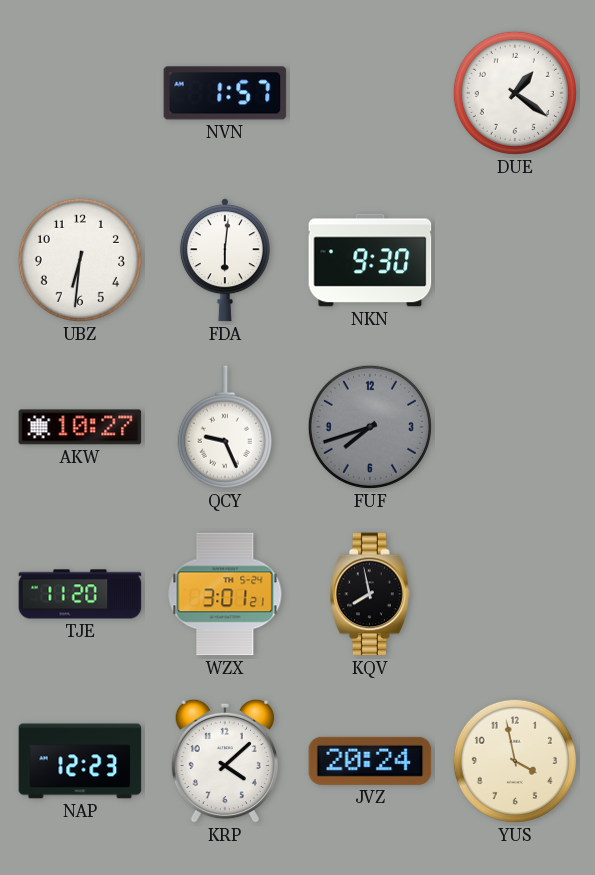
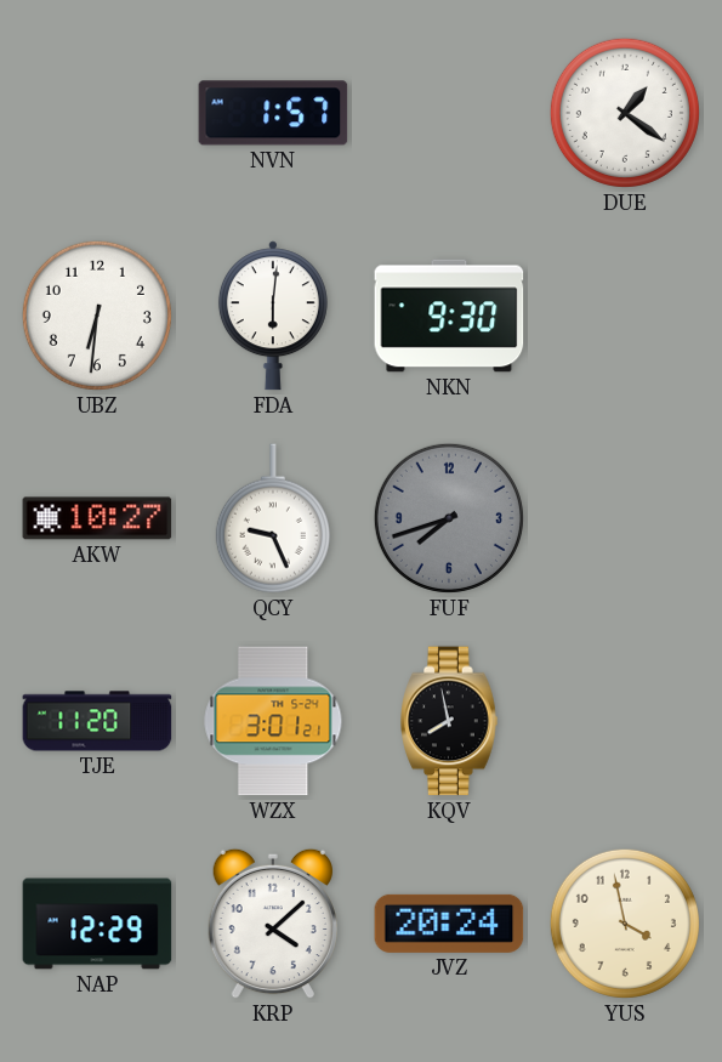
NAP: 12:23 -> 12:29
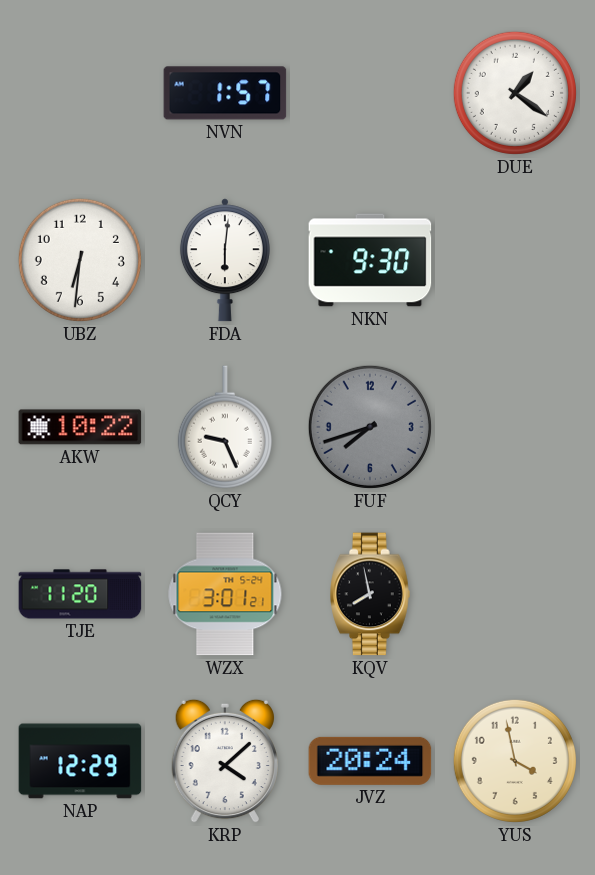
AKW: 10:27 -> 10:22
